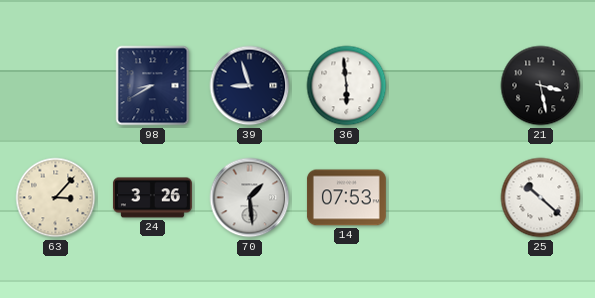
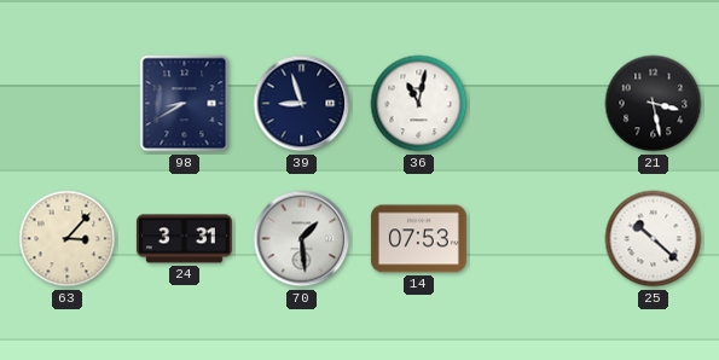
36: 5:59 -> 11:02
24: 3:26 -> 3:31
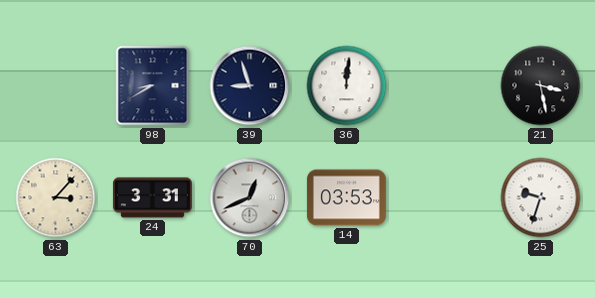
36: 11:02 -> 12:01
70: 1:29 -> 12:41
14: 07:53 -> 03:53
25: 10:22 -> 9:33
